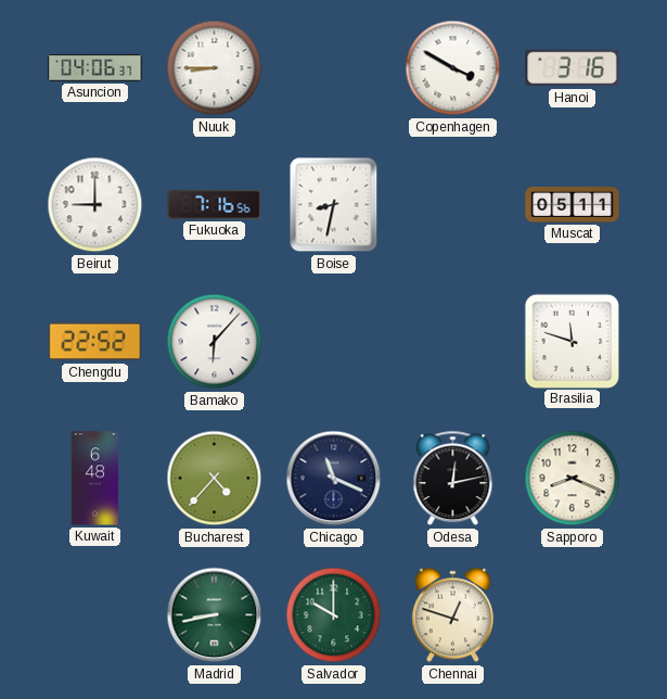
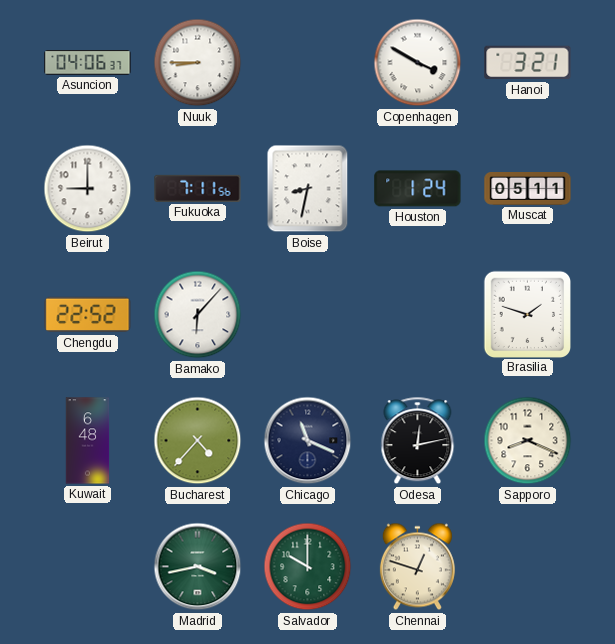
Hanoi: 3:16 -> 3:21
Fukuoka: 7:16 -> 7:11
Houston: none -> 1:24
Brasilia: 11:48 -> 1:48
Madrid: 8:43 -> 3:43
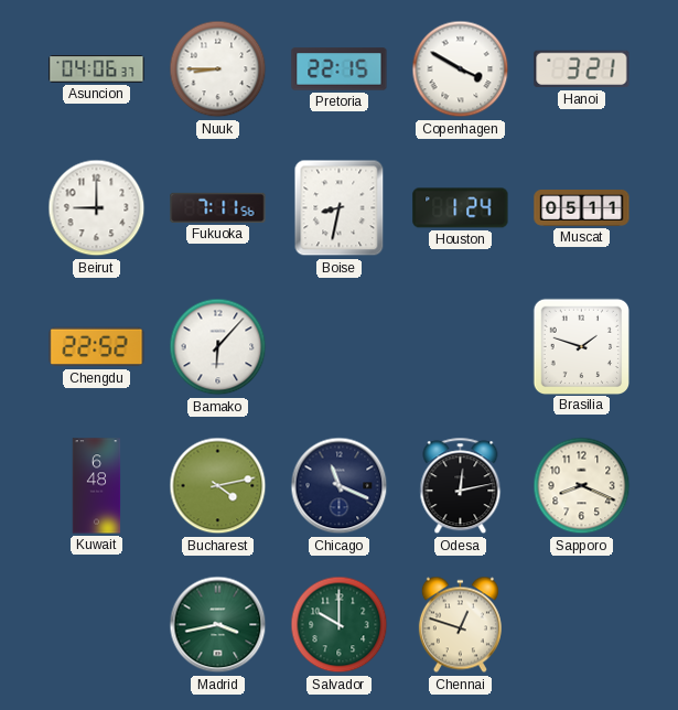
Pretoria: none -> 22:15
Bucharest: 4:37 -> 4:13
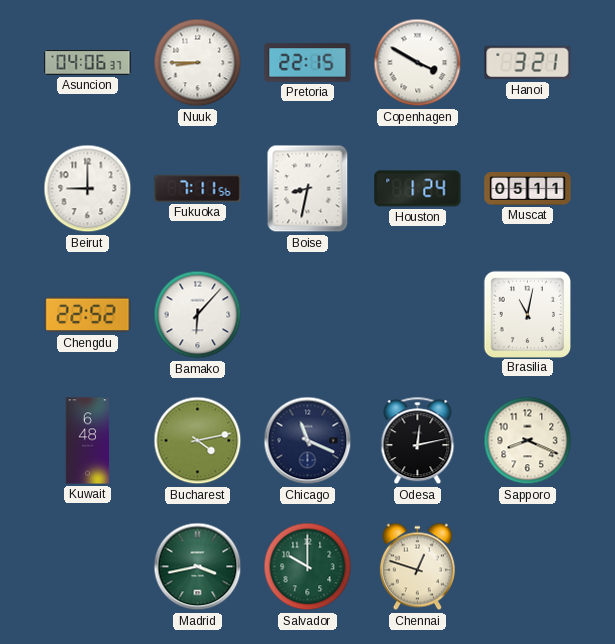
Brasilia: 1:48 -> 11:02
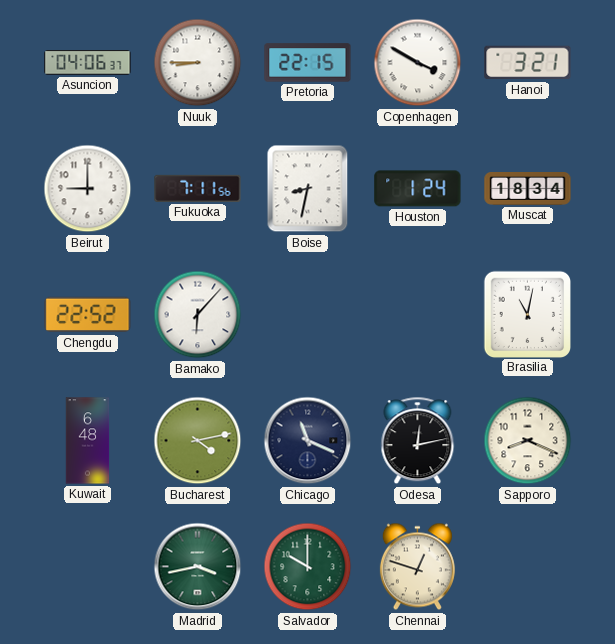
Muscat: 05:11 -> 18:34
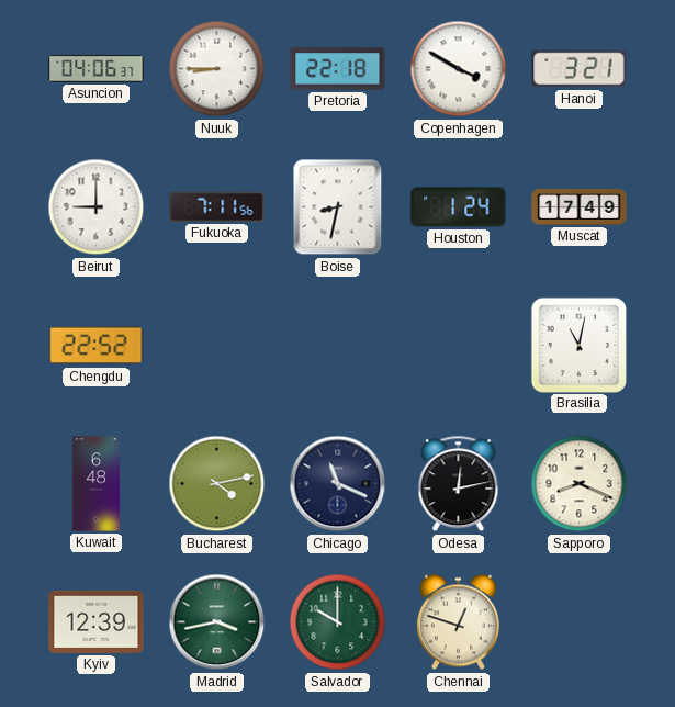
Pretoria: 22:15 -> 22:18
Muscat: 18:34 -> 17:49
Bamako: 6:07 -> none
Kyiv: none -> 12:39
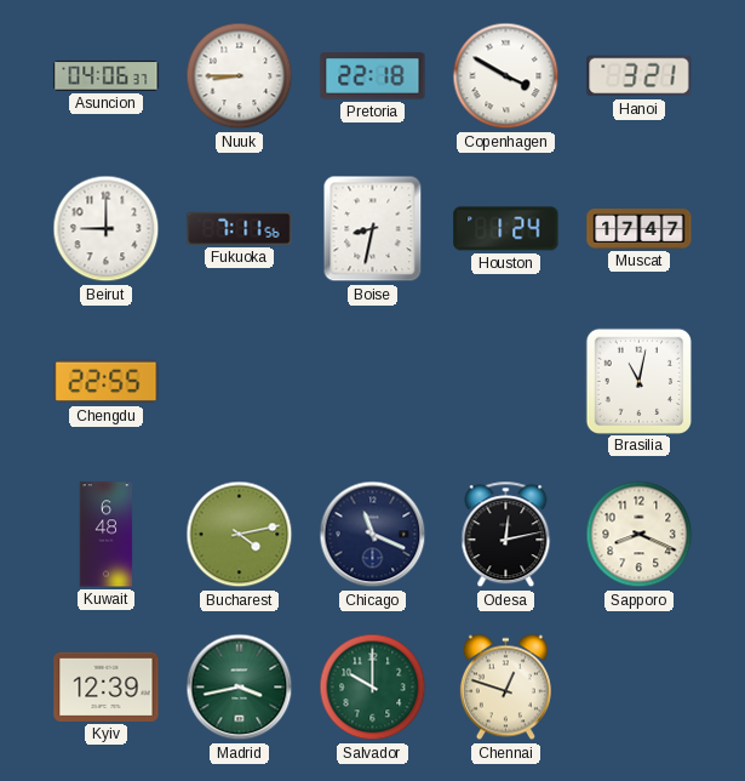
Muscat: 17:49 -> 17:47
Chengdu: 22:52 -> 22:55
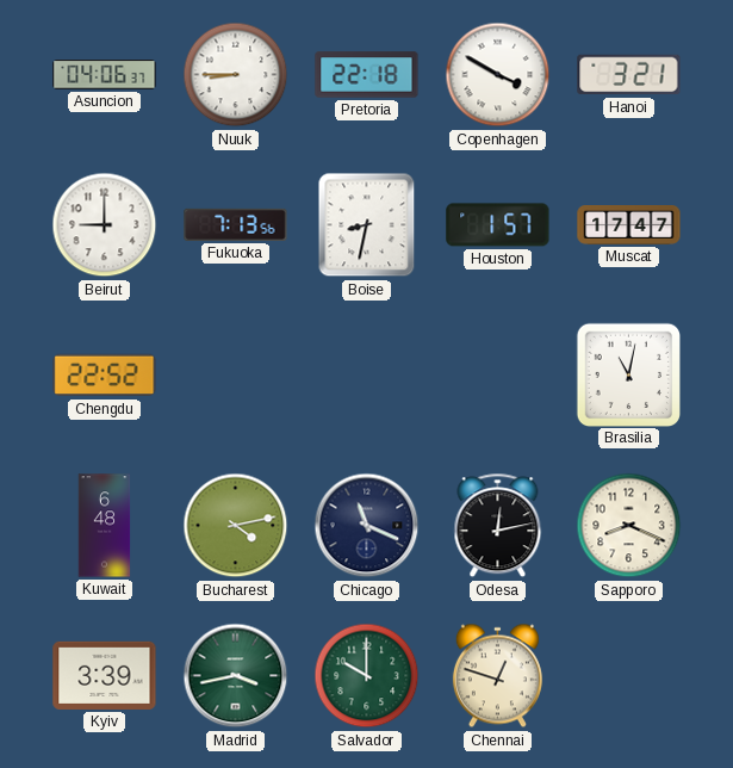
Fukuoka: 7:11 -> 7:13
Houston: 1:24 -> 1:57
Chengdu: 22:55 -> 22:52
Kyiv: 12:39 -> 3:39
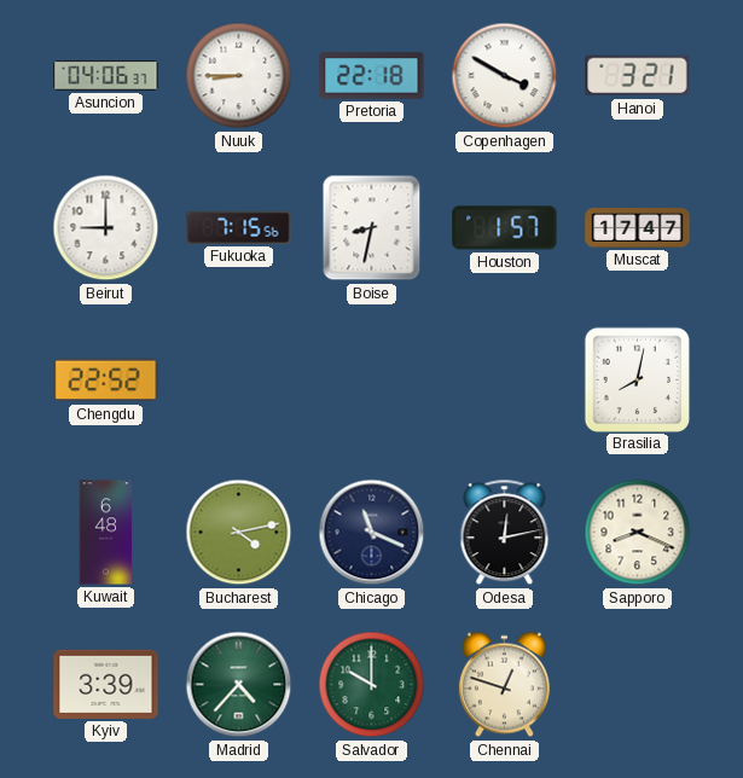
Fukuoka: 7:13 -> 7:15
Brasilia: 11:02 -> 8:02
Madrid: 3:43 -> 4:37
